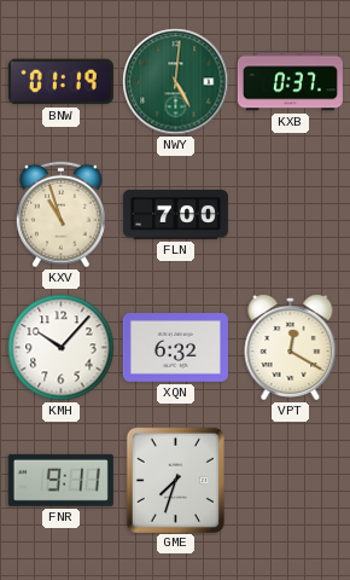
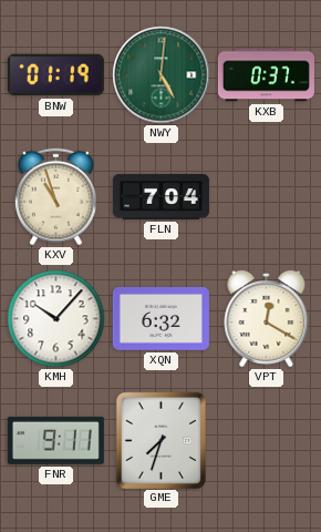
FLN: 7:00 -> 7:04
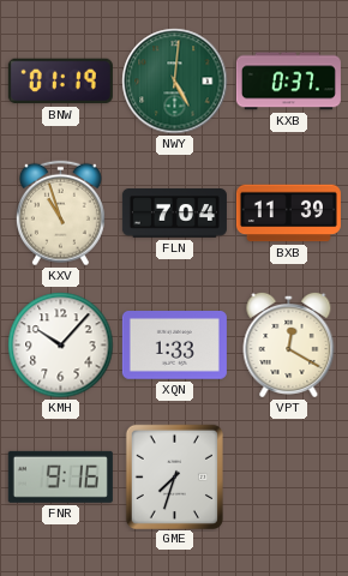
BXB: none -> 11:39
XQN: 6:32 -> 1:33
FNR: 9:11 -> 9:16
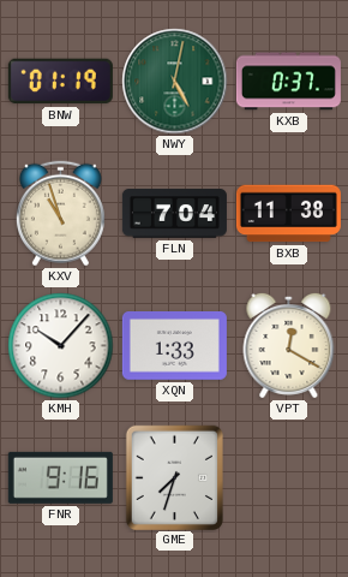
NWY: 5:01 -> 5:02
BXB: 11:39 -> 11:38
